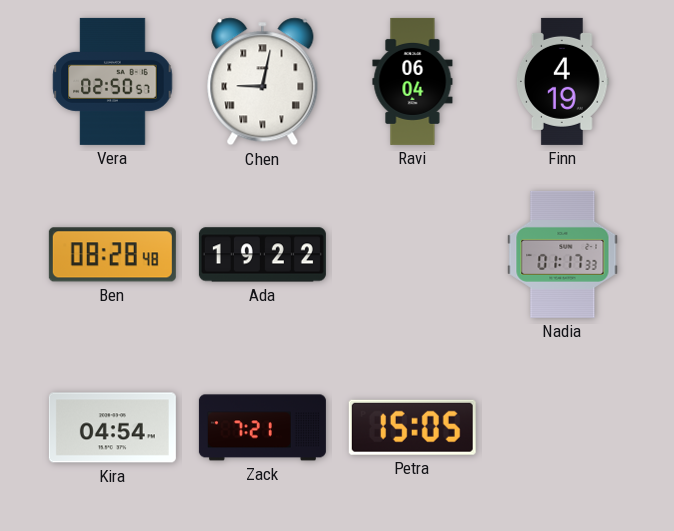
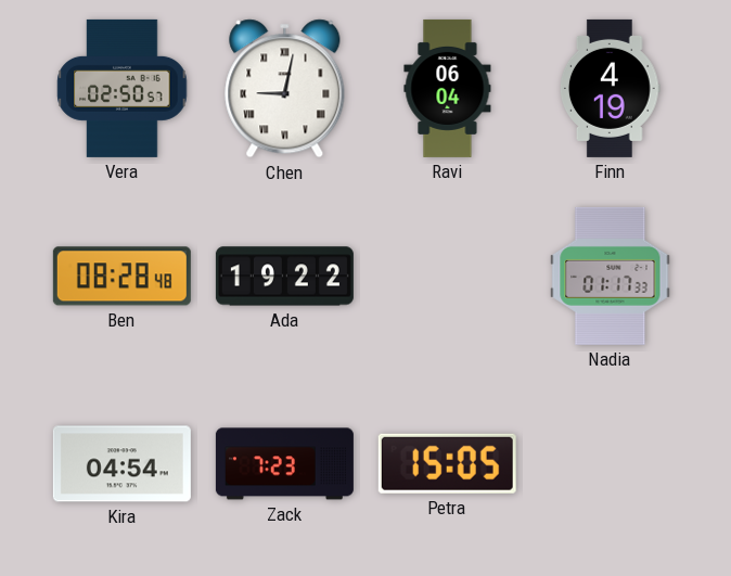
Zack: 7:21 -> 7:23
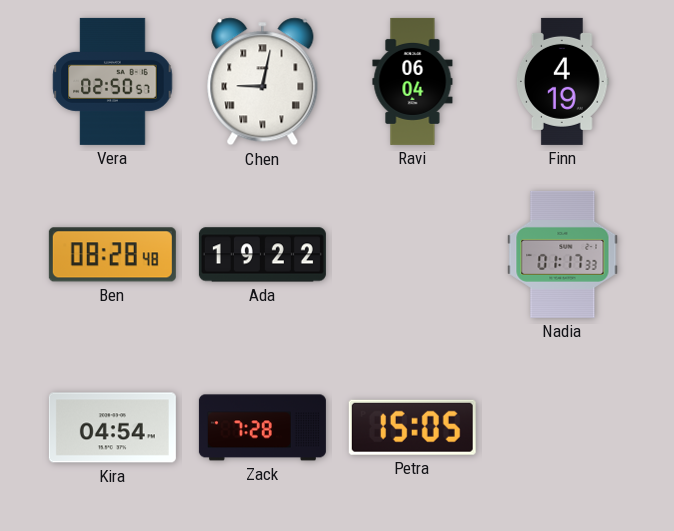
Zack: 7:23 -> 7:28
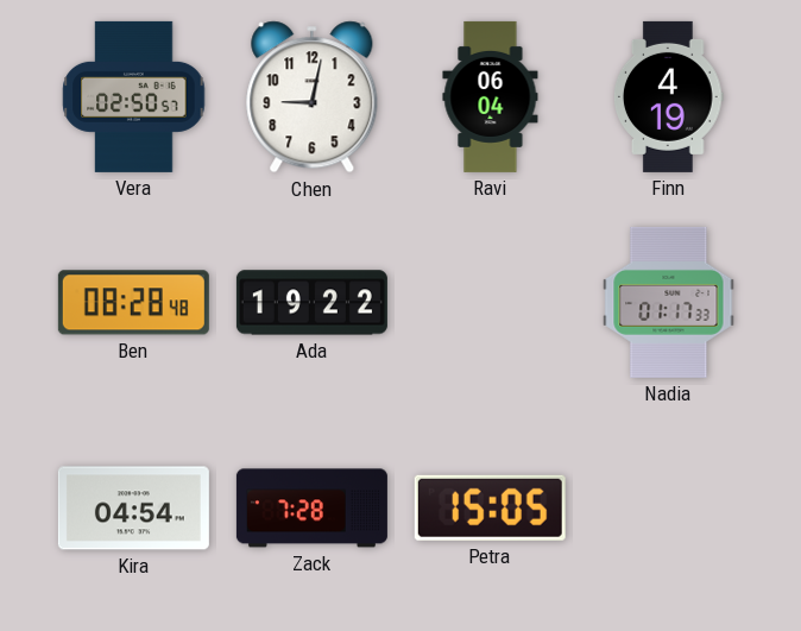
Chen numerals: Roman -> Arabic
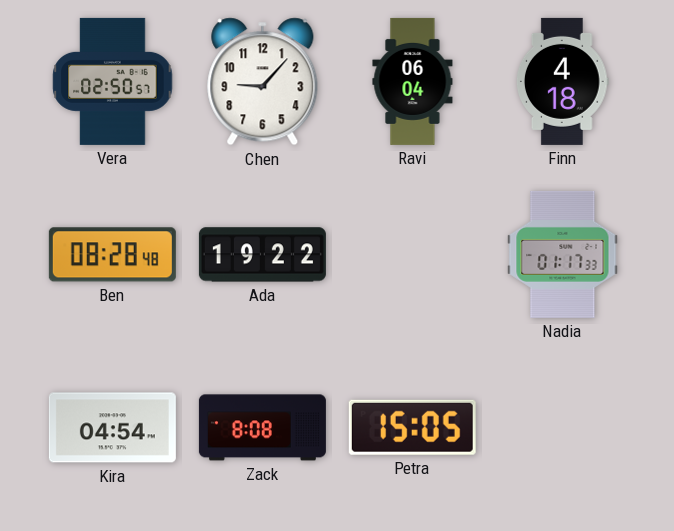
Chen: 9:02 -> 9:07
Finn: 4:19 -> 4:18
Zack: 7:28 -> 8:08
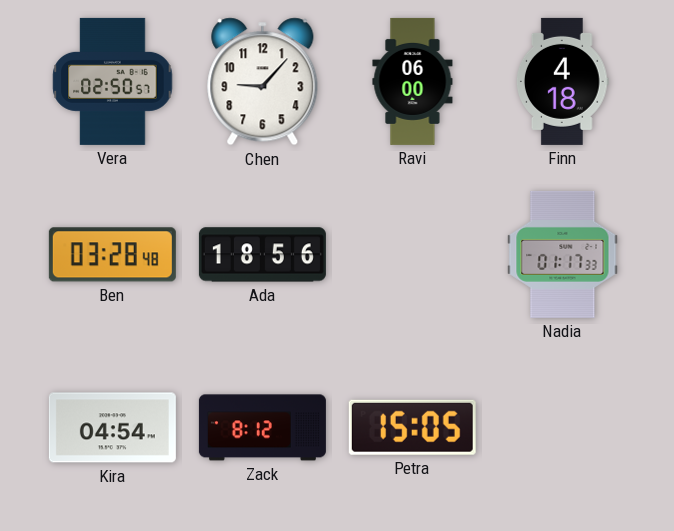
Ravi: 06:04 -> 06:00
Ben: 08:28 -> 03:28
Ada: 19:22 -> 18:56
Zack: 8:08 -> 8:12
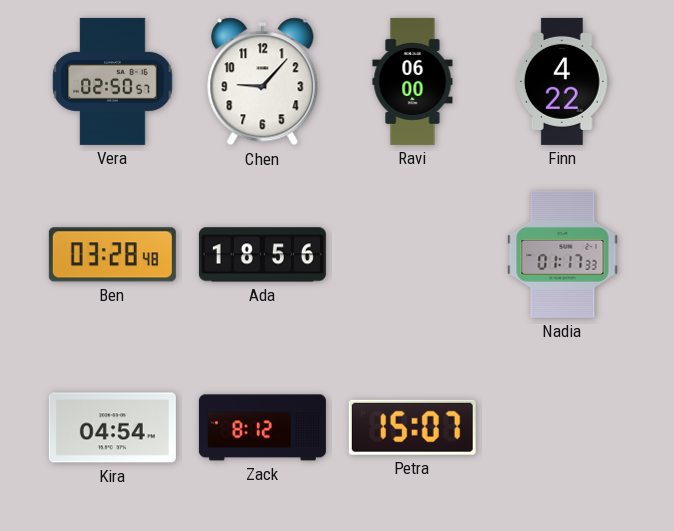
Finn: 4:18 -> 4:22
Petra: 15:05 -> 15:07
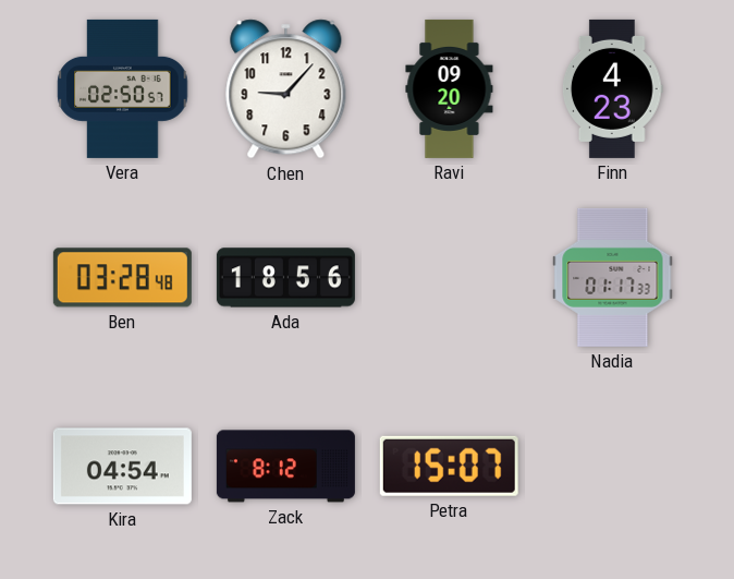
Ravi: 06:00 -> 09:20
Finn: 4:22 -> 4:23
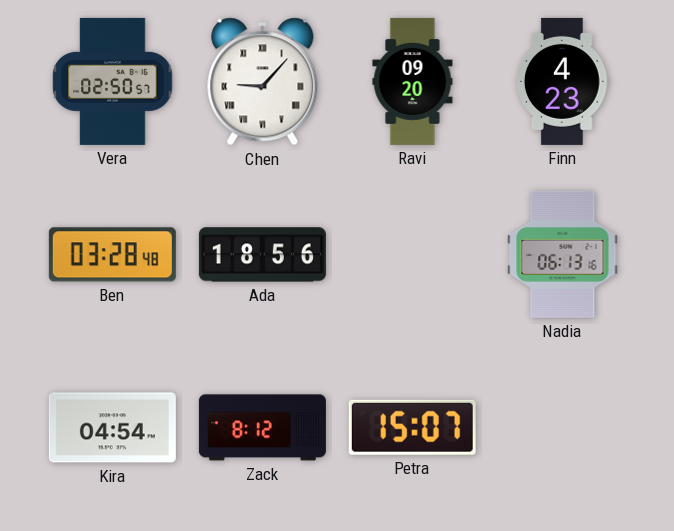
Chen numerals: Arabic -> Roman
Nadia: 01:17 -> 06:13
